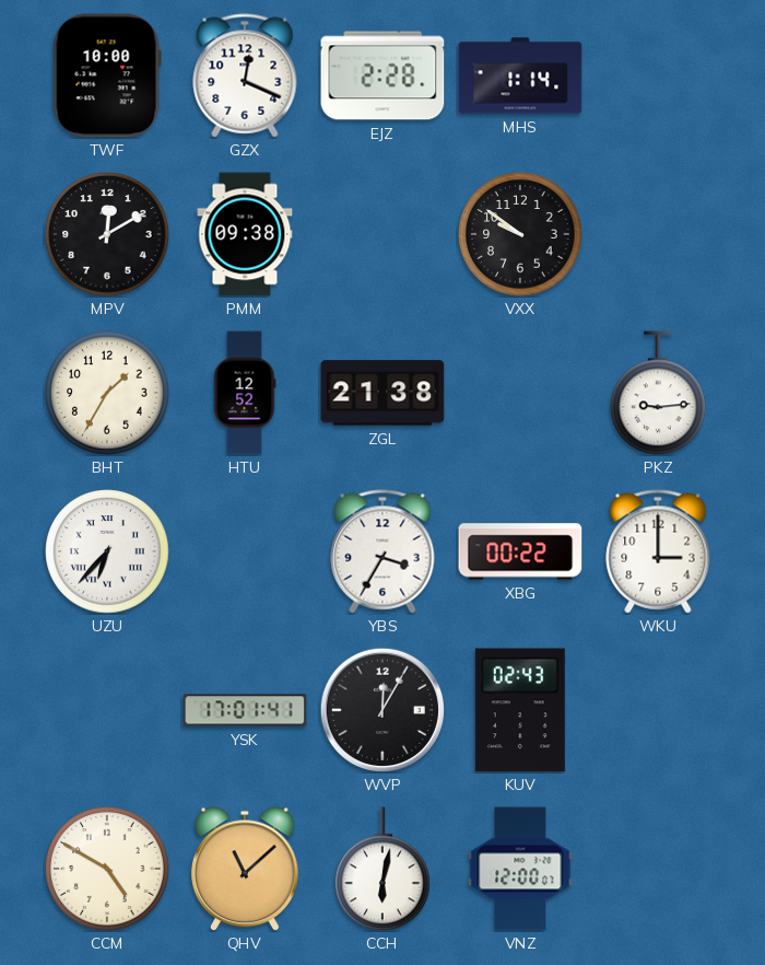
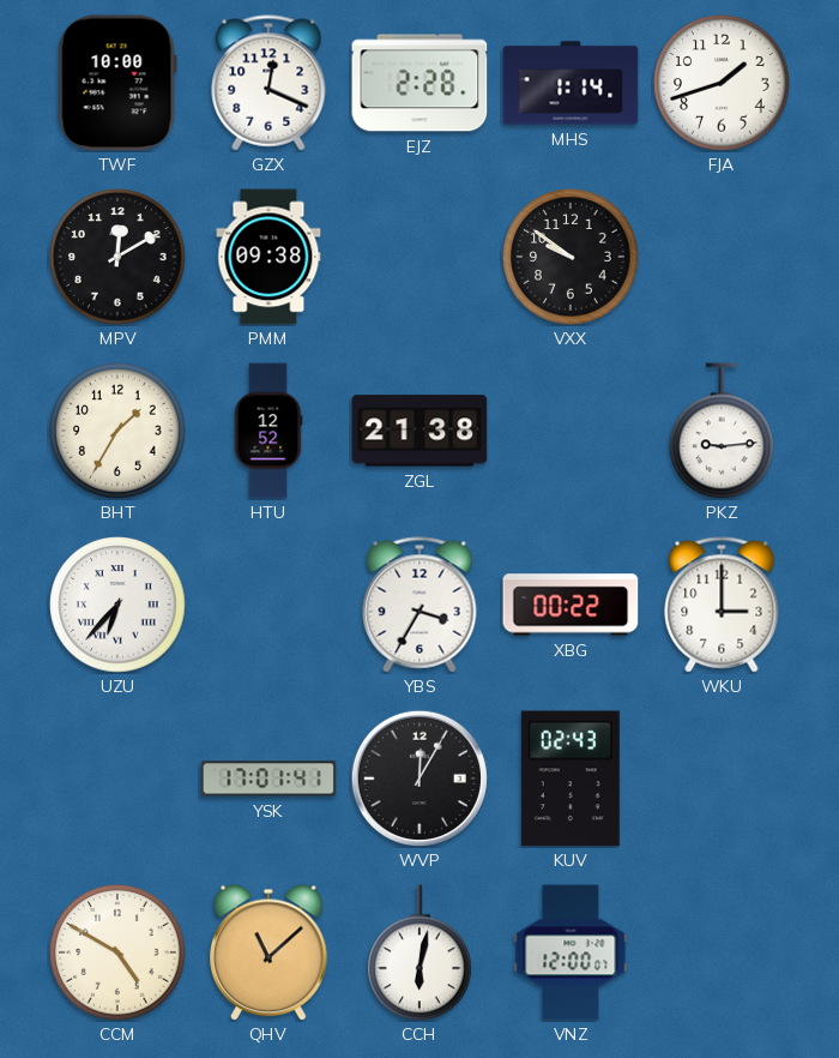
FJA: none -> 1:42
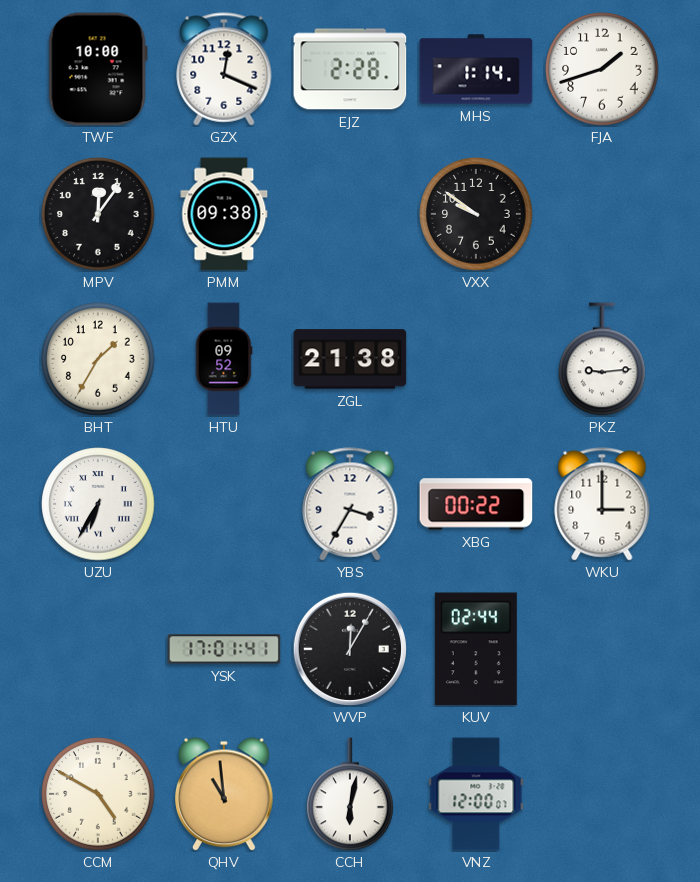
MPV: 12:10 -> 12:06
HTU: 12:52 -> 09:52
UZU: 6:37 -> 6:35
KUV: 02:43 -> 02:44
QHV: 11:08 -> 10:59
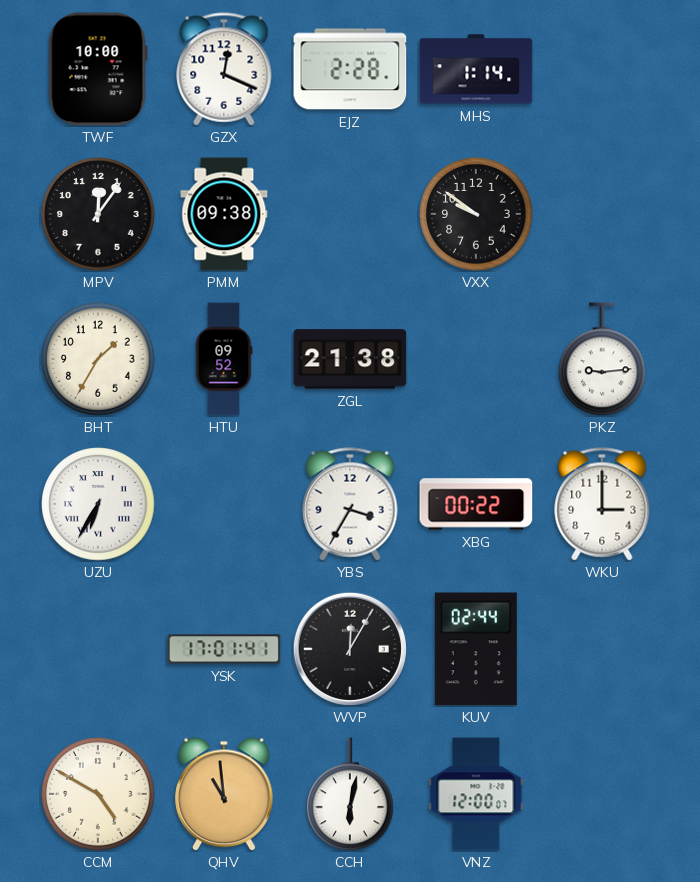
FJA: 1:42 -> none
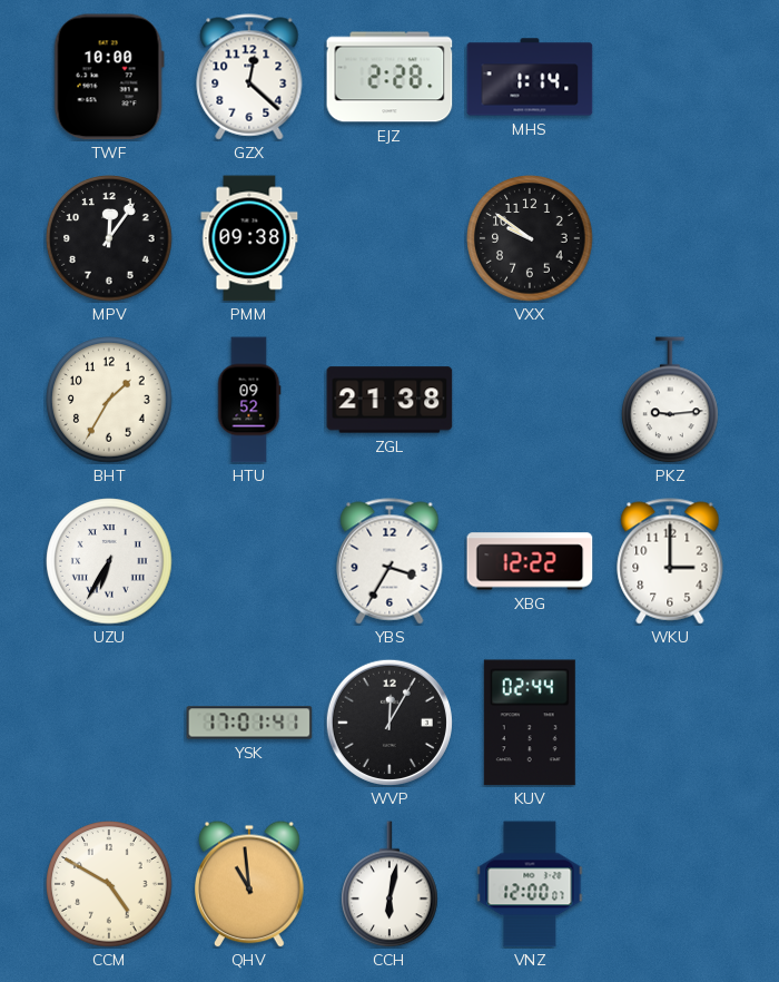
GZX: 12:19 -> 12:22
XBG: 00:22 -> 12:22
